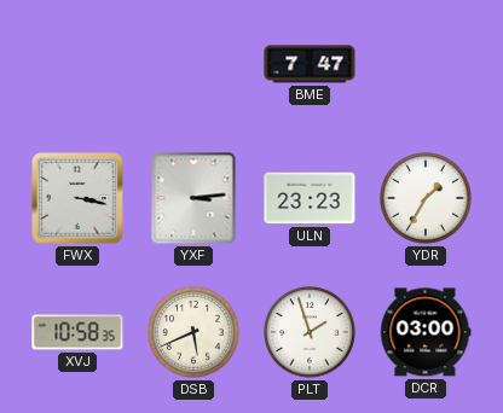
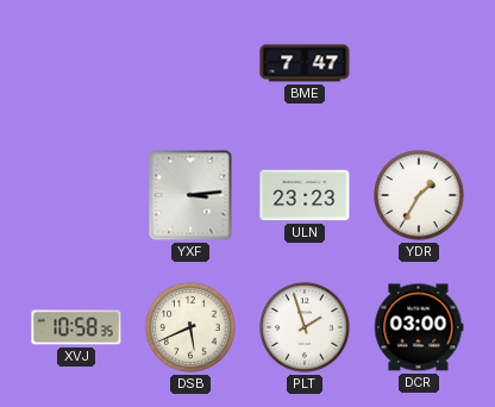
FWX: 3:17 -> none
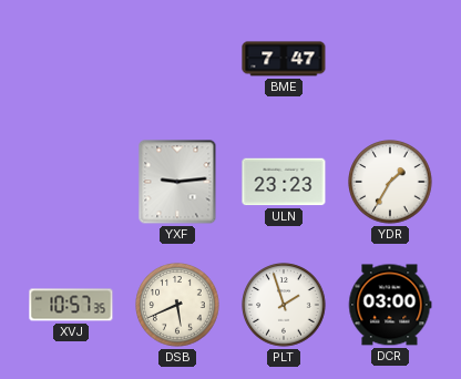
YXF: 3:14 -> 9:14
XVJ: 10:58 -> 10:57
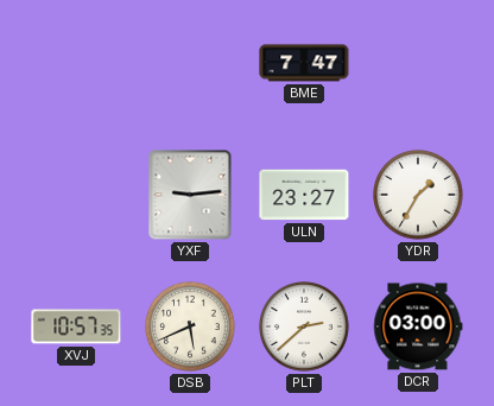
ULN: 23:23 -> 23:27
PLT: 1:57 -> 2:38
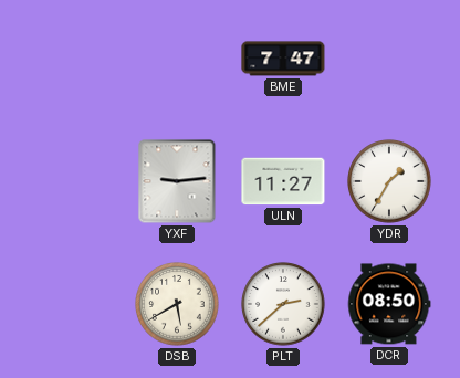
ULN: 23:27 -> 11:27
XVJ: 10:57 -> none
DSB: 5:41 -> 5:40
DCR: 03:00 -> 08:50
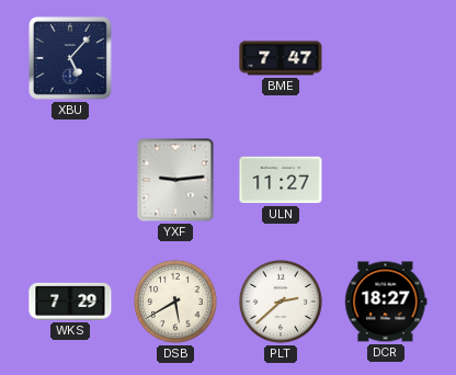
XBU: none -> 5:07
YDR: 1:35 -> none
WKS: none -> 7:29
DCR: 08:50 -> 18:27
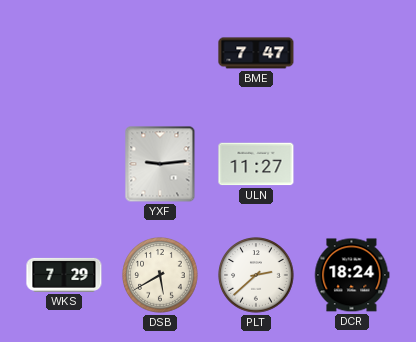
XBU: 5:07 -> none
DCR: 18:27 -> 18:24
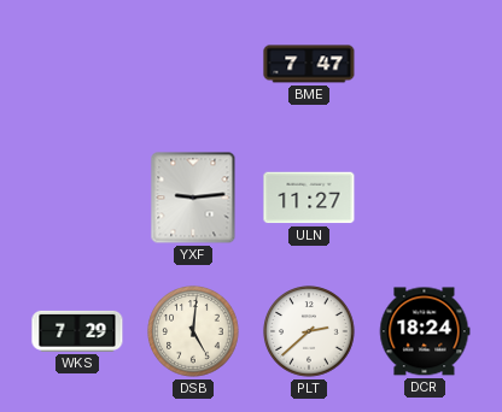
DSB: 5:40 -> 5:01
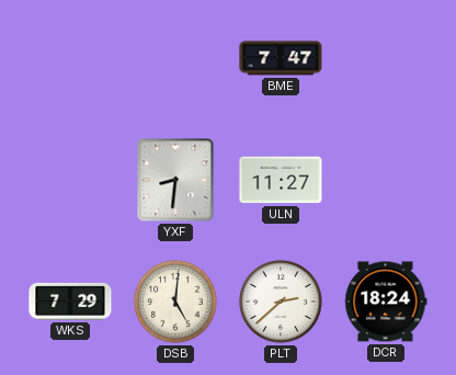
YXF: 9:14 -> 8:31
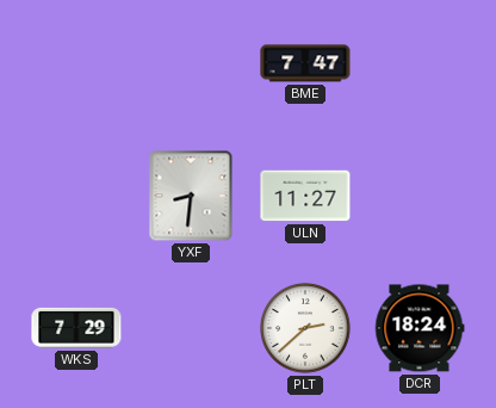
DSB: 5:01 -> none
